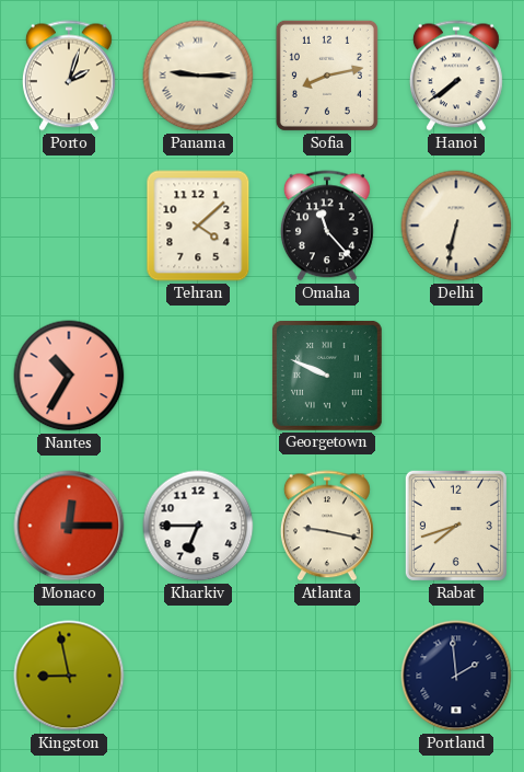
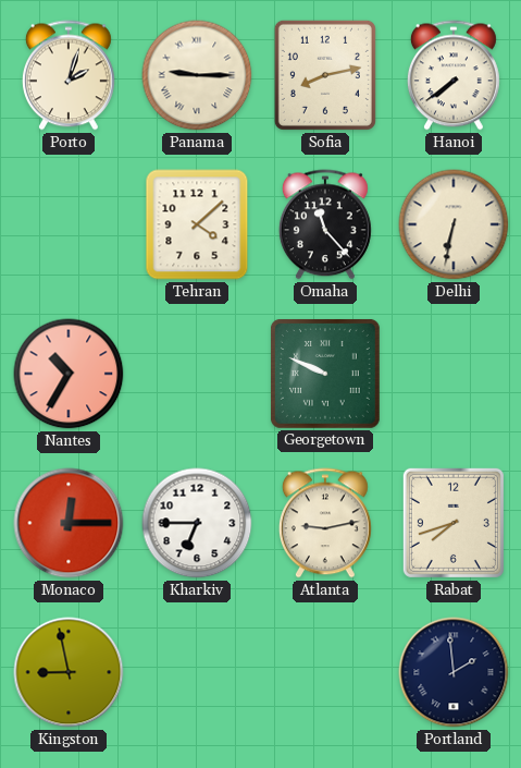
Atlanta: 9:17 -> 9:13
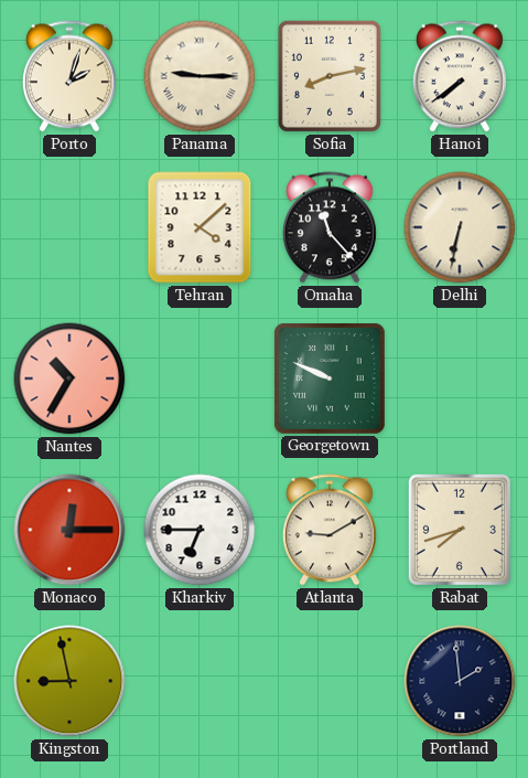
Atlanta: 9:13 -> 9:10
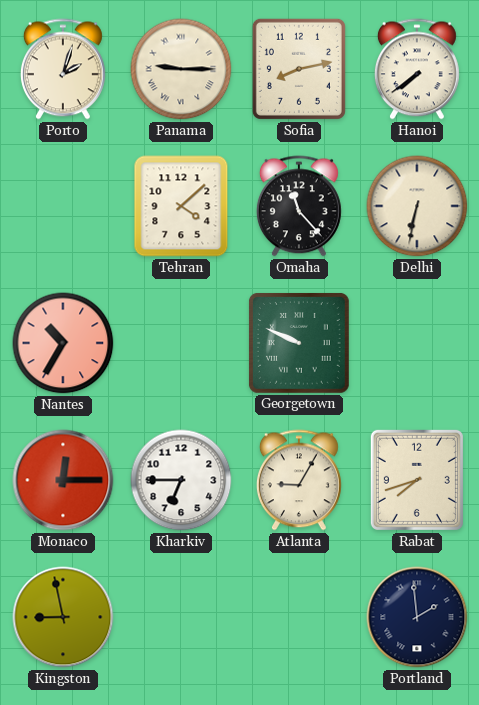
Atlanta: 9:10 -> 9:05
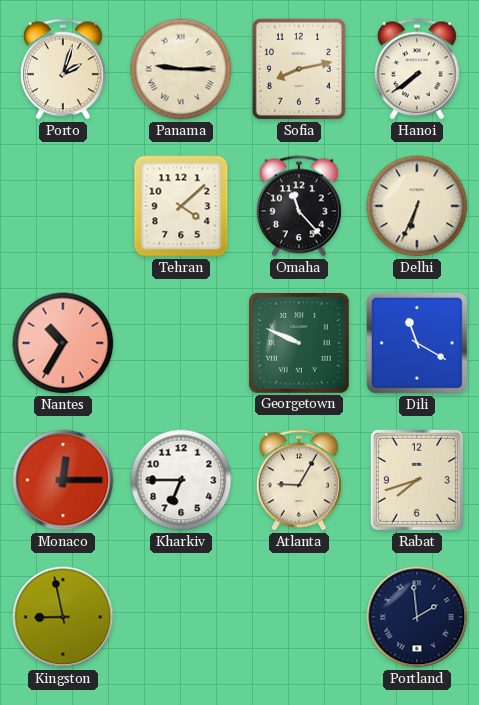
Delhi: 6:32 -> 6:34
Dili: none -> 11:20
